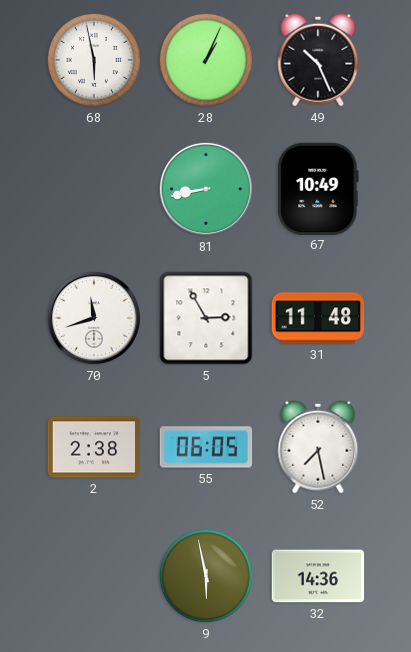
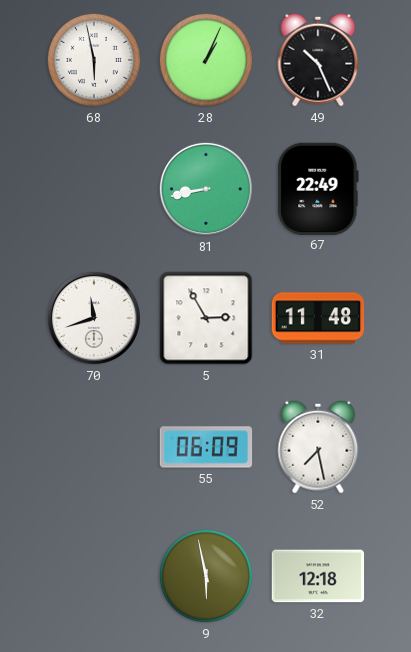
67: 10:49 -> 22:49
2: 2:38 -> none
55: 06:05 -> 06:09
32: 14:36 -> 12:18
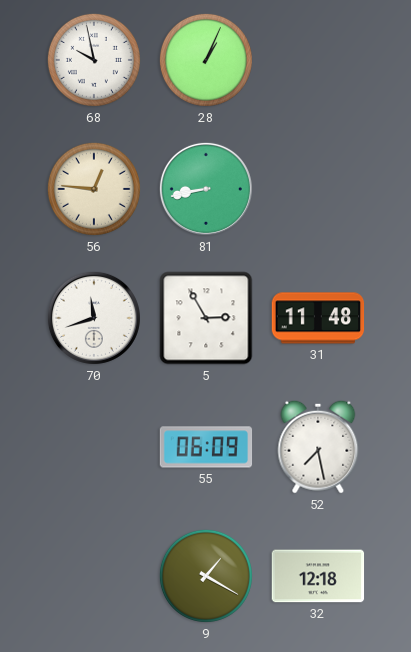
68: 5:58 -> 9:58
49: 10:26 -> none
56: none -> 12:46
67: 22:49 -> none
9: 5:58 -> 1:20
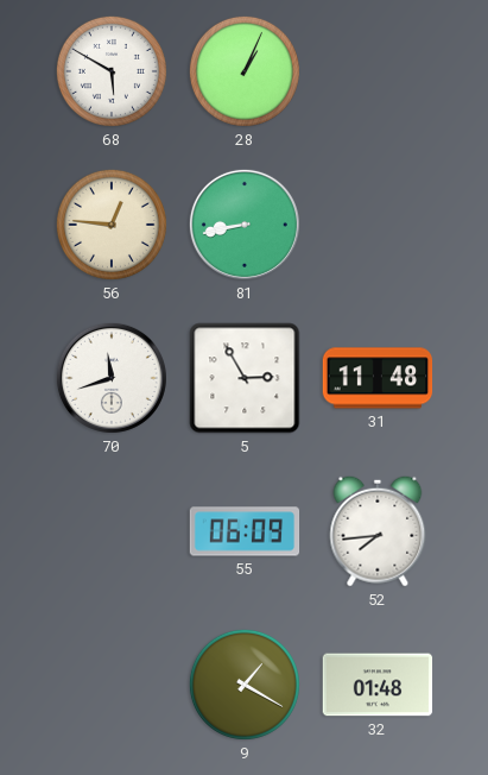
68: 9:58 -> 5:50
52: 7:28 -> 7:44
32: 12:18 -> 01:48
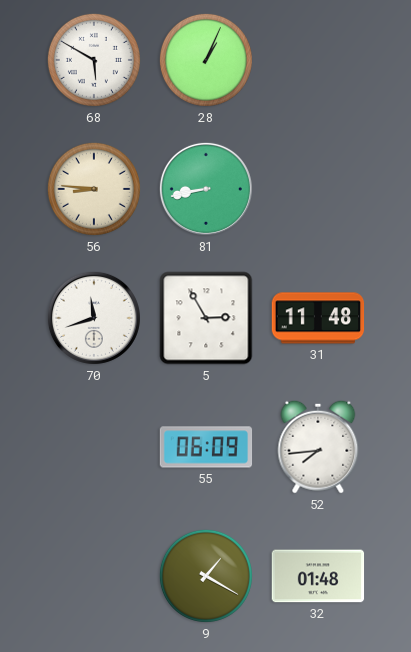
56: 12:46 -> 8:46
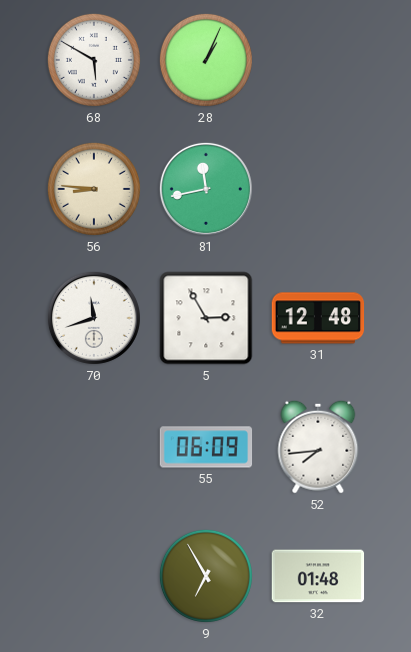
81: 8:43 -> 11:43
31: 11:48 -> 12:48
9: 1:20 -> 6:55
